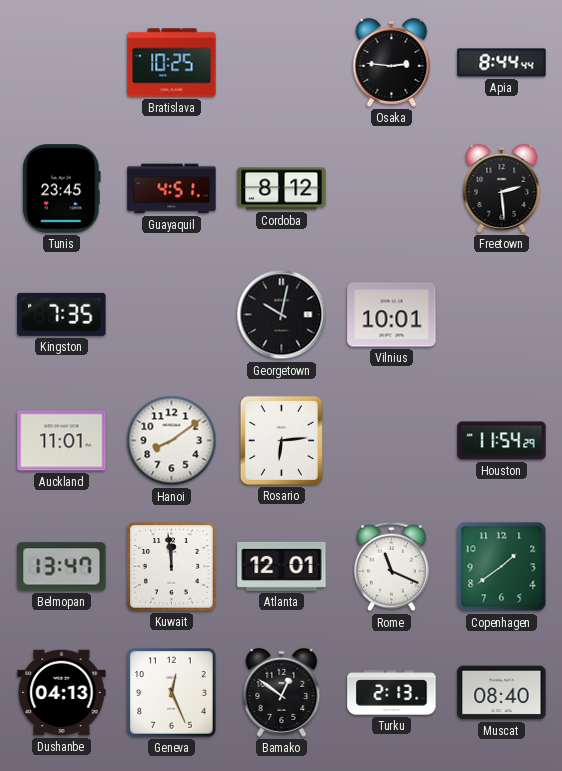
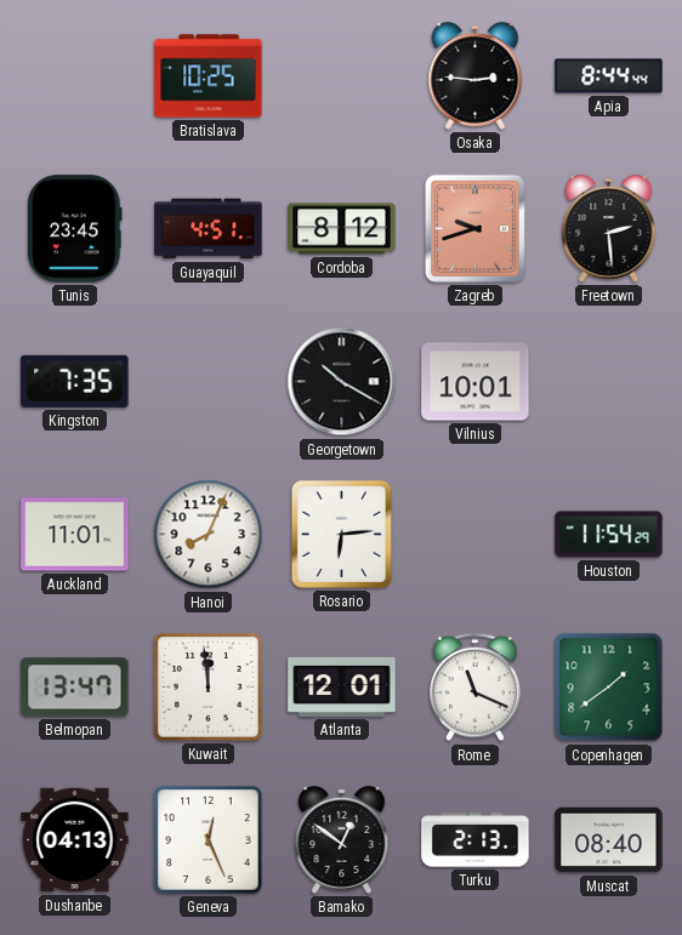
Zagreb: none -> 9:42
Georgetown: 10:02 -> 10:20
Hanoi: 8:09 -> 8:04
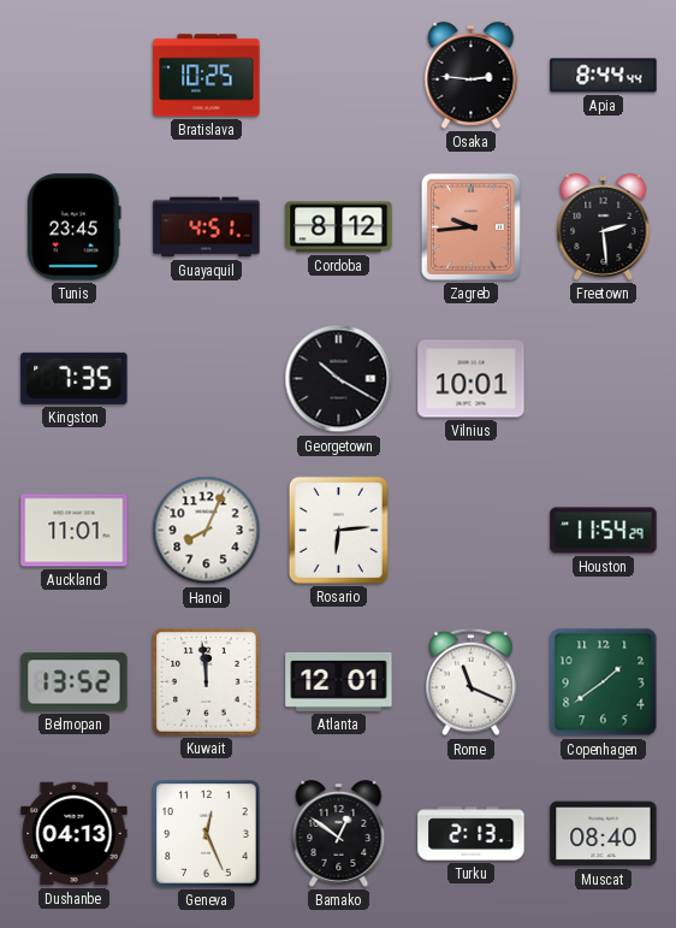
Zagreb: 9:42 -> 9:44
Belmopan: 13:47 -> 13:52
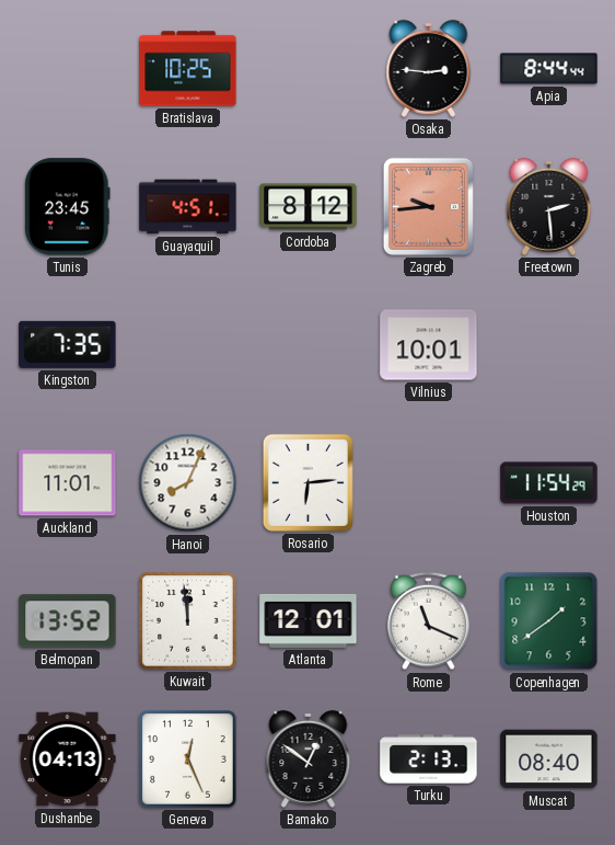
Georgetown: 10:20 -> none
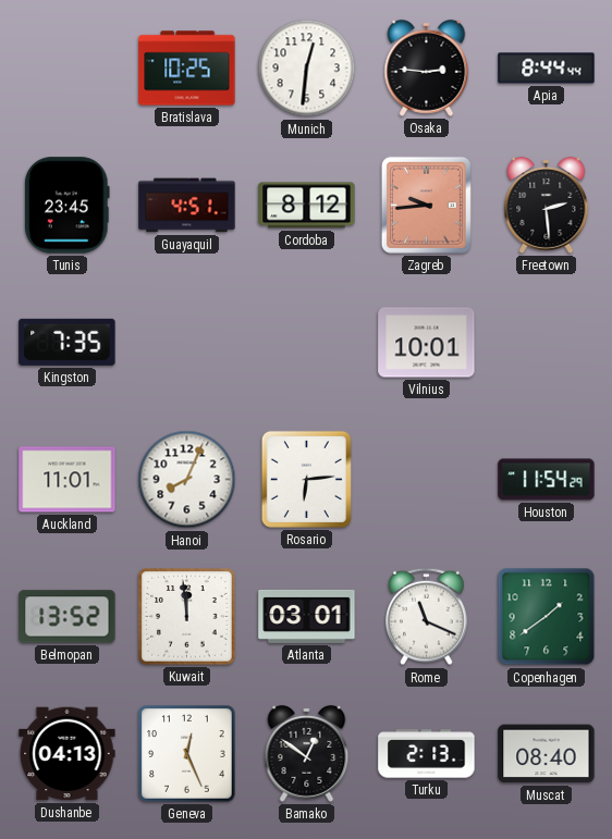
Munich: none -> 12:31
Atlanta: 12:01 -> 03:01
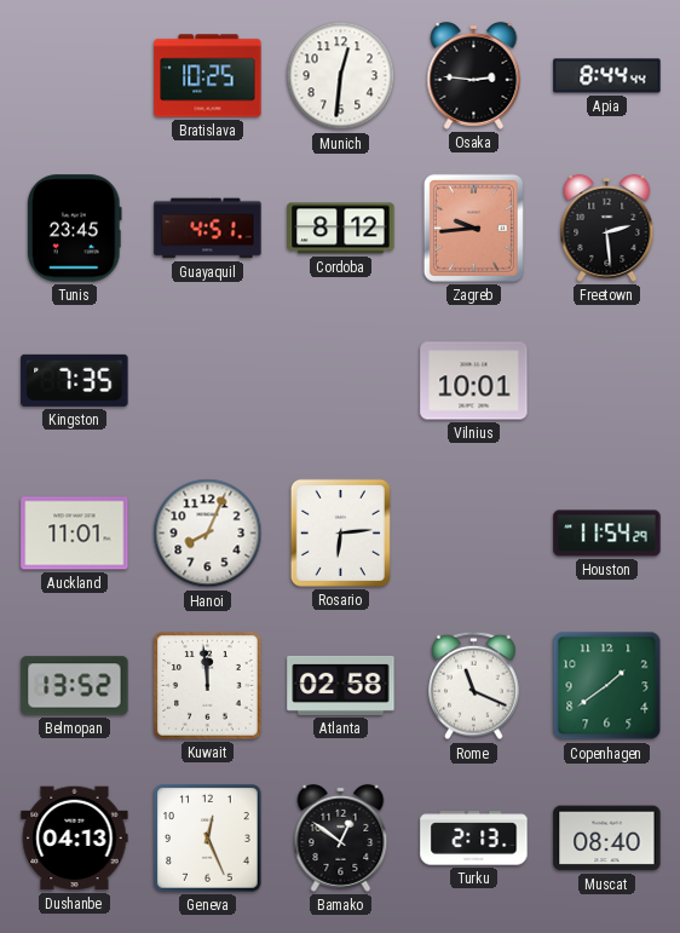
Atlanta: 03:01 -> 02:58
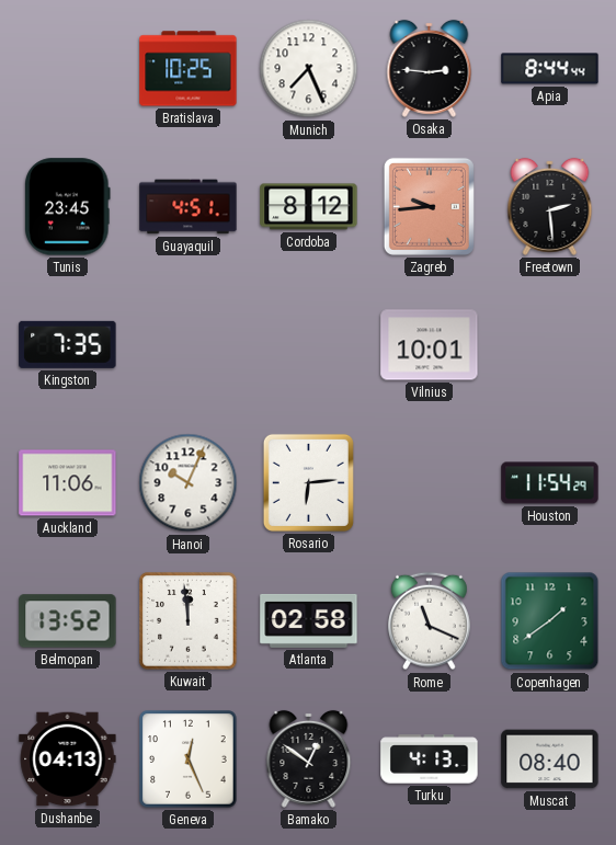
Munich: 12:31 -> 7:26
Auckland: 11:01 -> 11:06
Hanoi: 8:04 -> 10:04
Turku: 2:13 -> 4:13
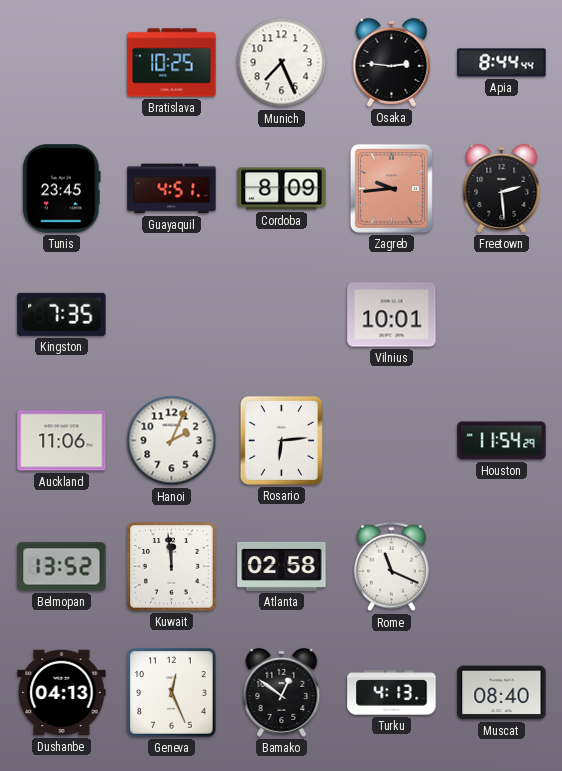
Cordoba: 8:12 -> 8:09
Hanoi: 10:04 -> 2:04
Copenhagen: 1:39 -> none
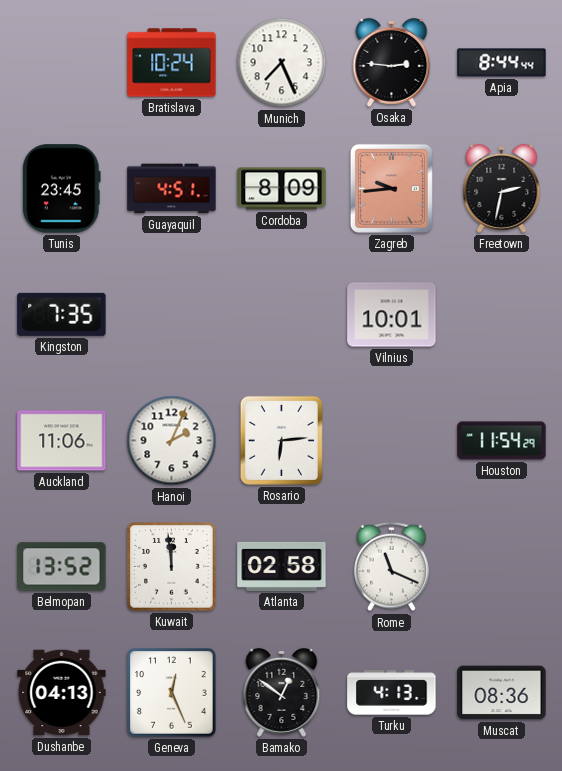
Bratislava: 10:25 -> 10:24
Freetown: 2:29 -> 2:32
Muscat: 08:40 -> 08:36
